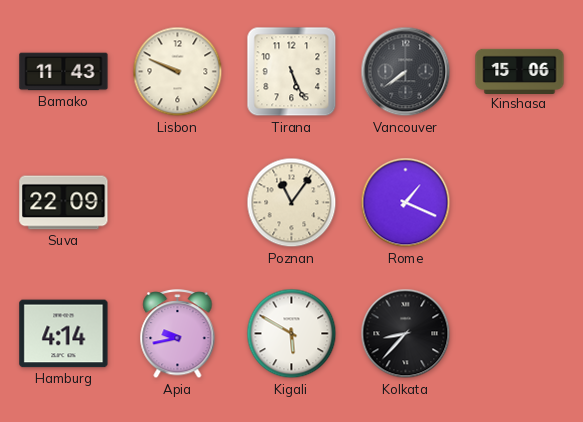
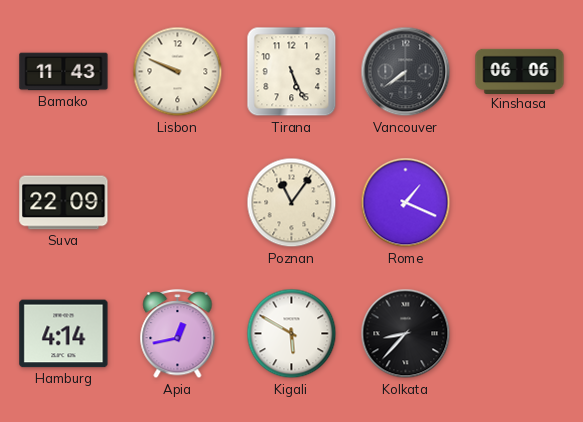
Kinshasa: 15:06 -> 06:06
Apia: 9:43 -> 12:43
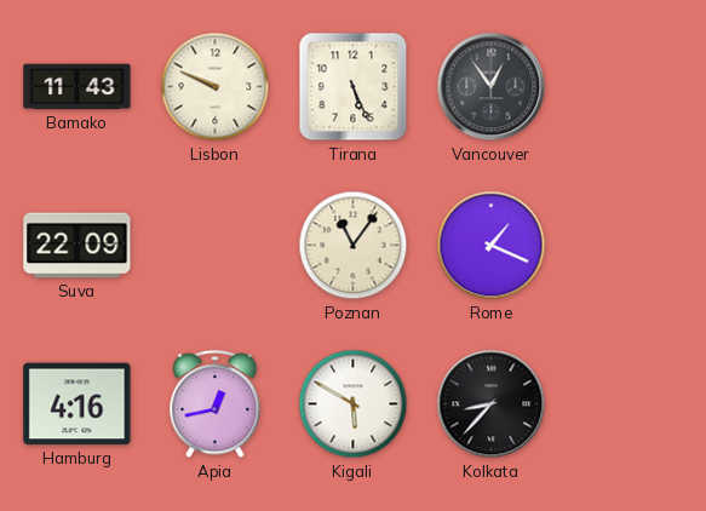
Vancouver: 7:39 -> 12:54
Kinshasa: 06:06 -> none
Hamburg: 4:14 -> 4:16
